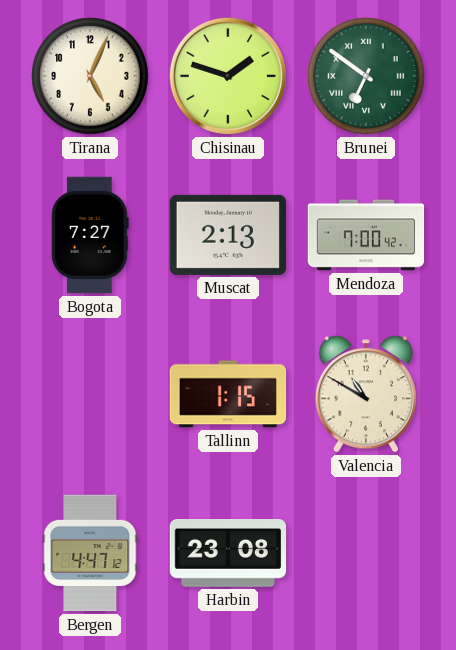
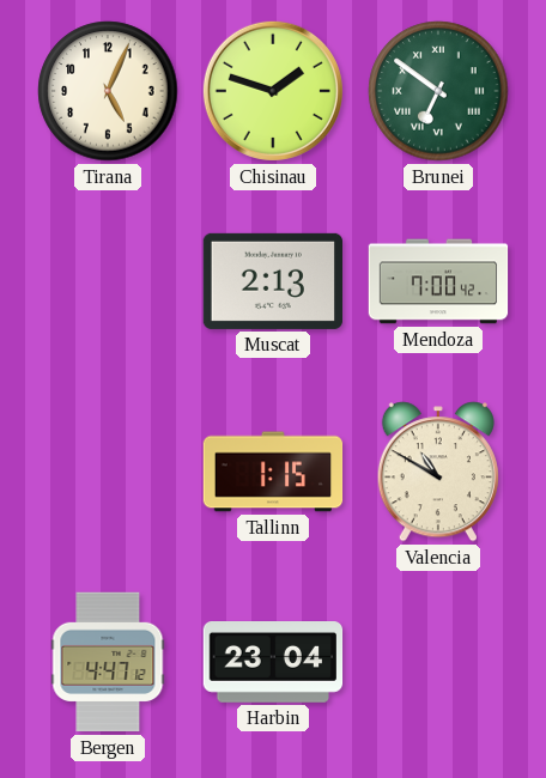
Bogota: 7:27 -> none
Harbin: 23:08 -> 23:04
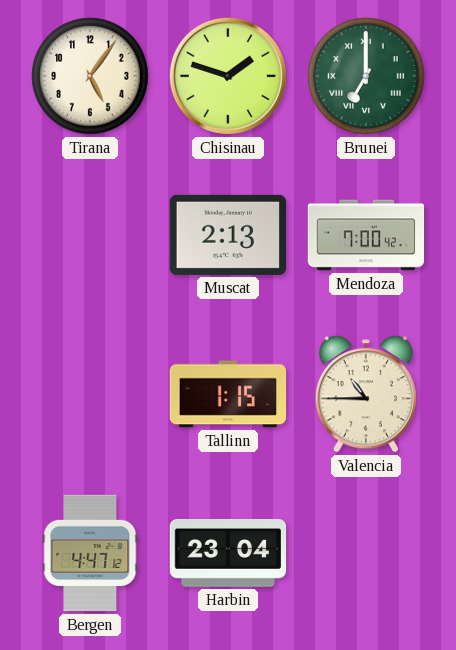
Tirana: 5:04 -> 5:06
Brunei: 6:51 -> 7:00
Valencia: 10:50 -> 10:45
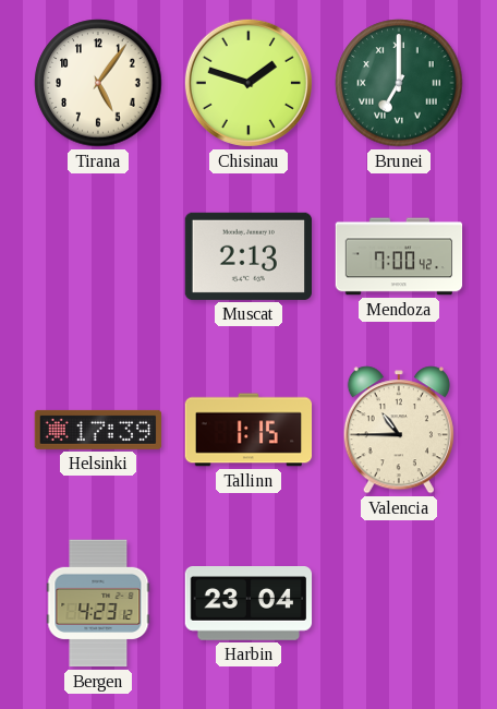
Helsinki: none -> 17:39
Bergen: 4:47 -> 4:23
